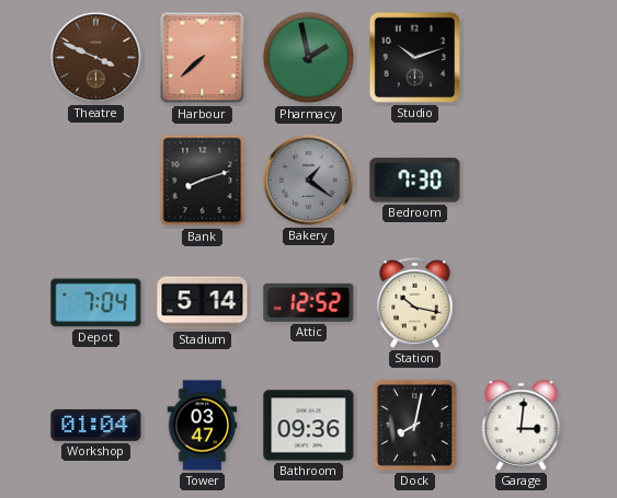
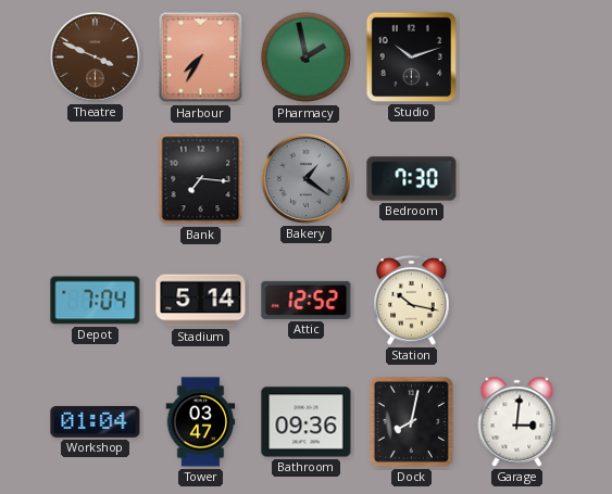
Harbour: 7:38 -> 7:35
Bank: 8:12 -> 7:16
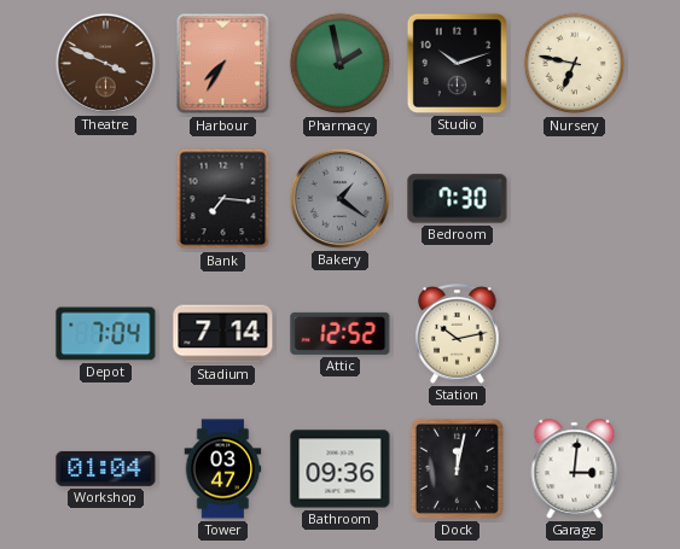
Nursery: none -> 6:47
Stadium: 5:14 -> 7:14
Station: 10:17 -> 10:13
Dock: 8:02 -> 12:02
